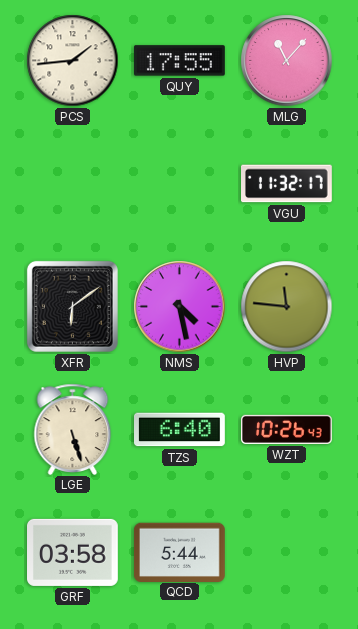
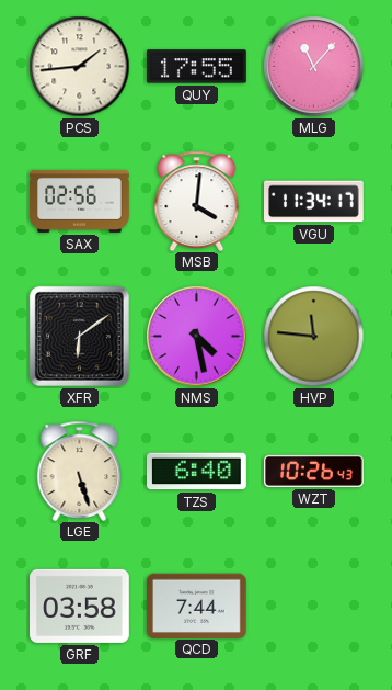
SAX: none -> 02:56
MSB: none -> 4:01
VGU: 11:32 -> 11:34
QCD: 5:44 -> 7:44
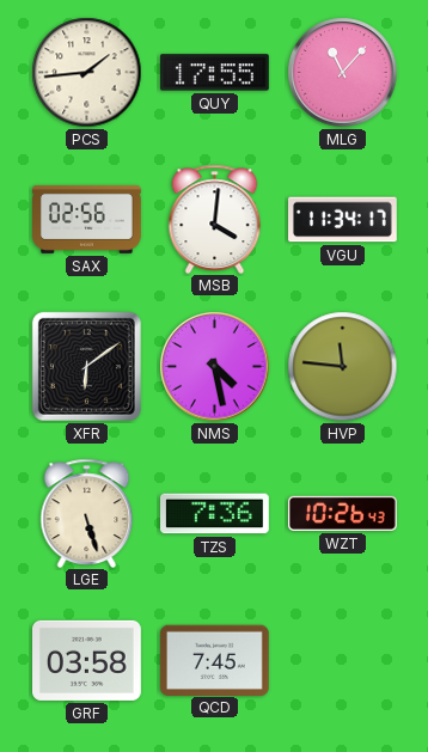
TZS: 6:40 -> 7:36
QCD: 7:44 -> 7:45
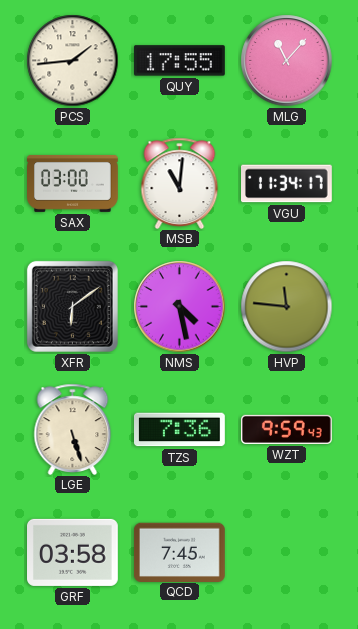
SAX: 02:56 -> 03:00
MSB: 4:01 -> 11:01
WZT: 10:26 -> 9:59
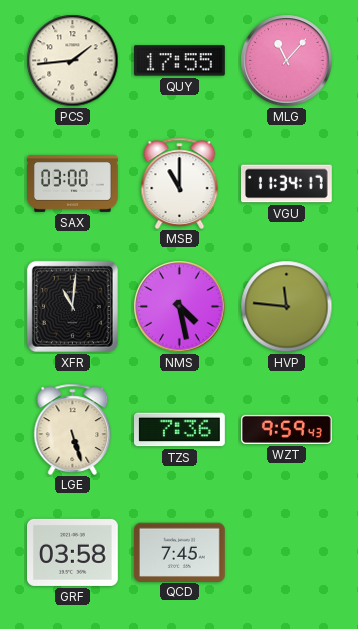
MSB: 11:01 -> 11:00
XFR: 6:09 -> 11:01
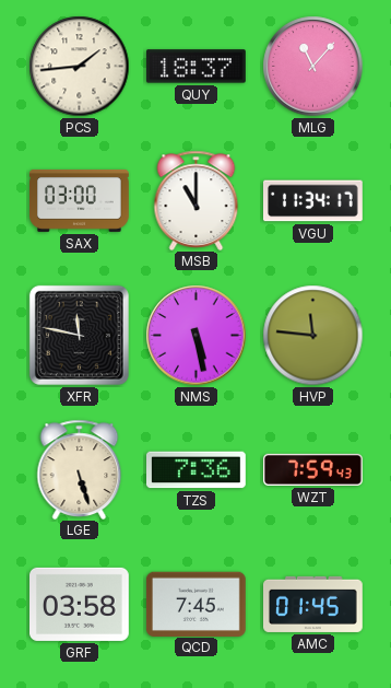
QUY: 17:55 -> 18:37
XFR: 11:01 -> 11:47
NMS: 4:28 -> 5:28
WZT: 9:59 -> 7:59
AMC: none -> 01:45
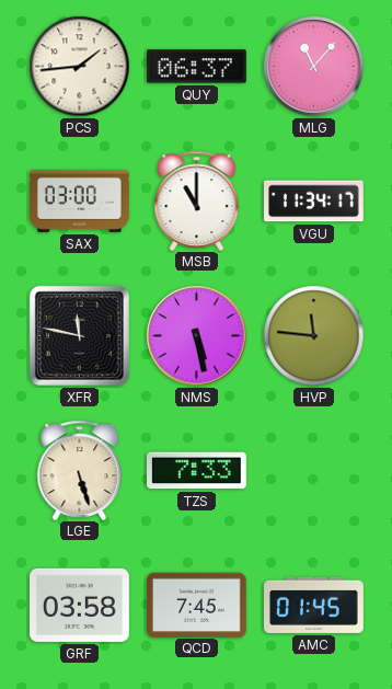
QUY: 18:37 -> 06:37
TZS: 7:36 -> 7:33
WZT: 7:59 -> none
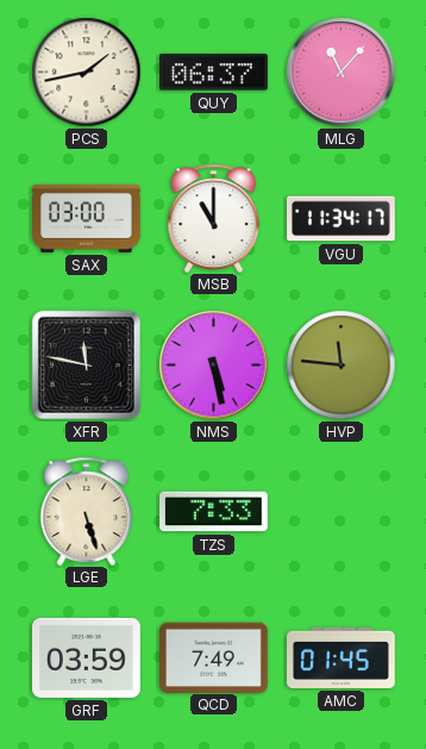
PCS: 1:44 -> 1:43
GRF: 03:58 -> 03:59
QCD: 7:45 -> 7:49
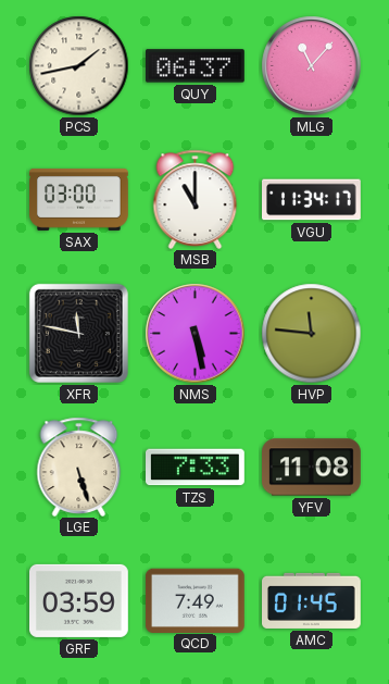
YFV: none -> 11:08
